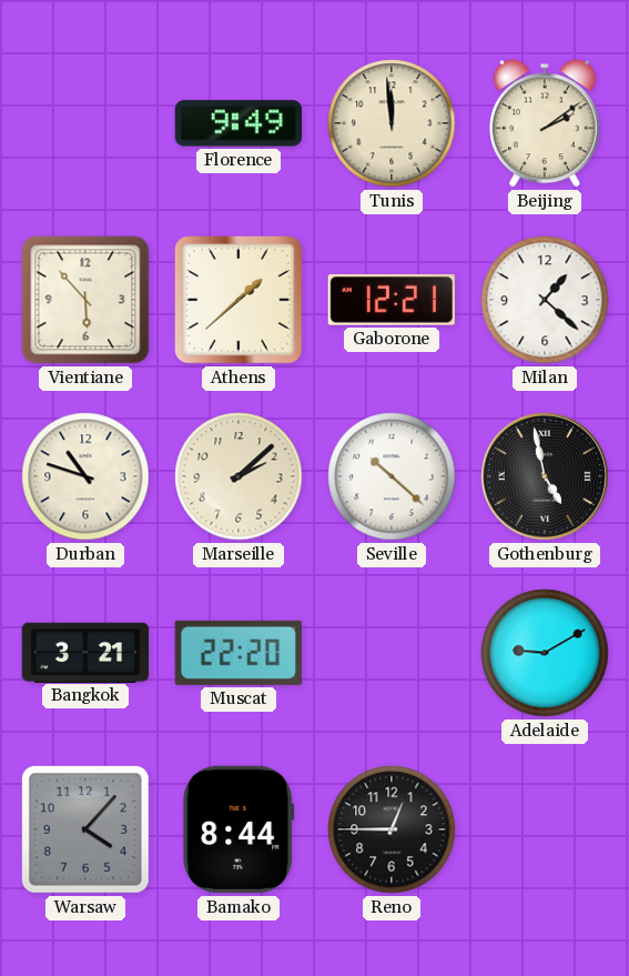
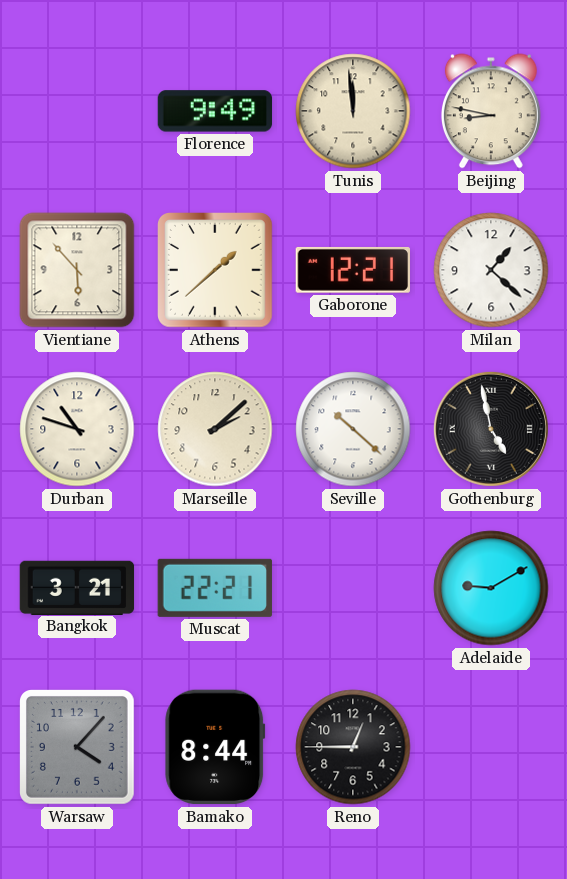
Beijing: 2:09 -> 8:47
Muscat: 22:20 -> 22:21
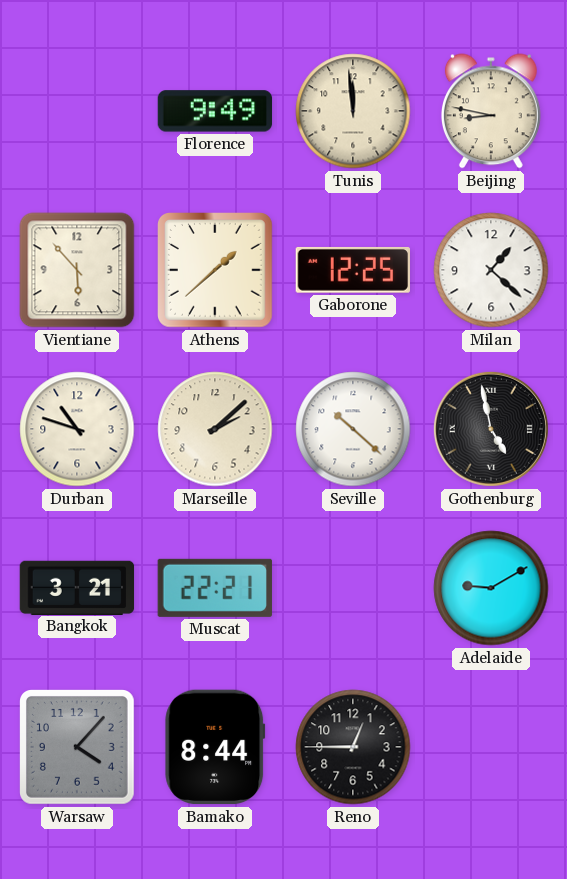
Gaborone: 12:21 -> 12:25
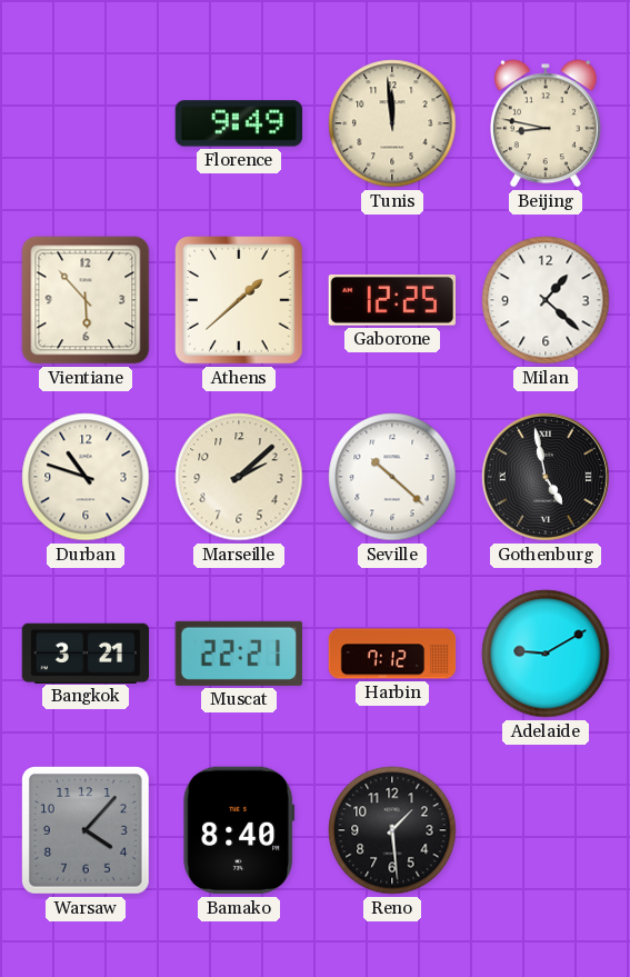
Harbin: none -> 7:12
Bamako: 8:44 -> 8:40
Reno: 12:45 -> 1:29
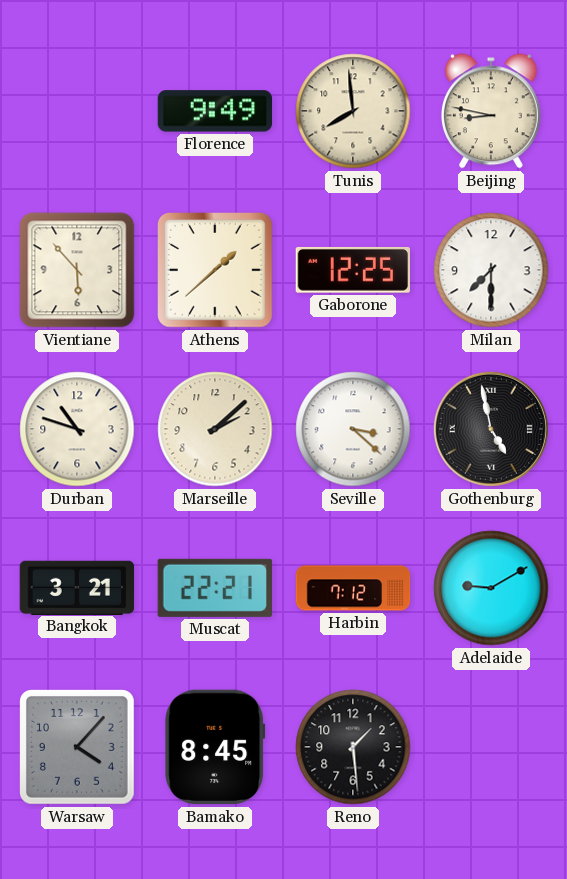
Tunis: 11:59 -> 7:59
Milan: 1:22 -> 7:30
Seville: 10:22 -> 3:22
Bamako: 8:40 -> 8:45
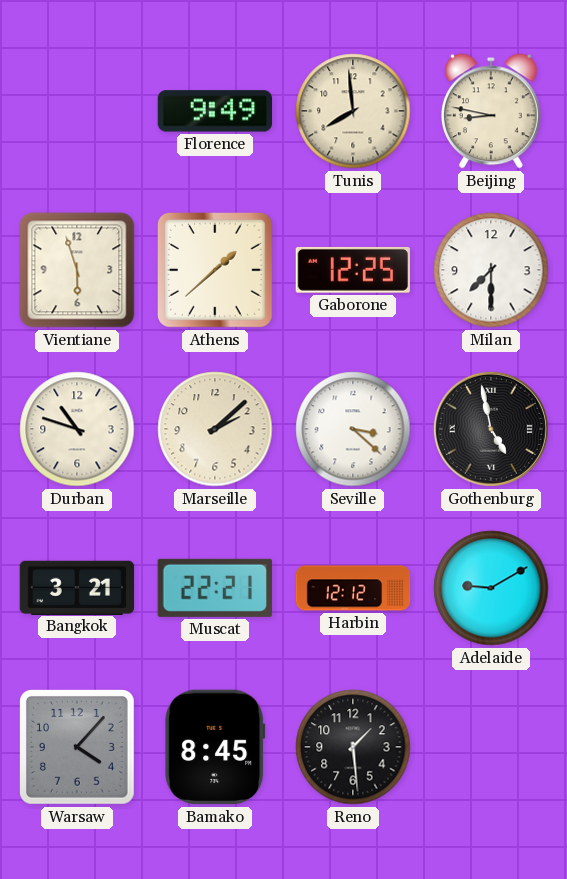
Vientiane: 5:53 -> 5:57
Harbin: 7:12 -> 12:12
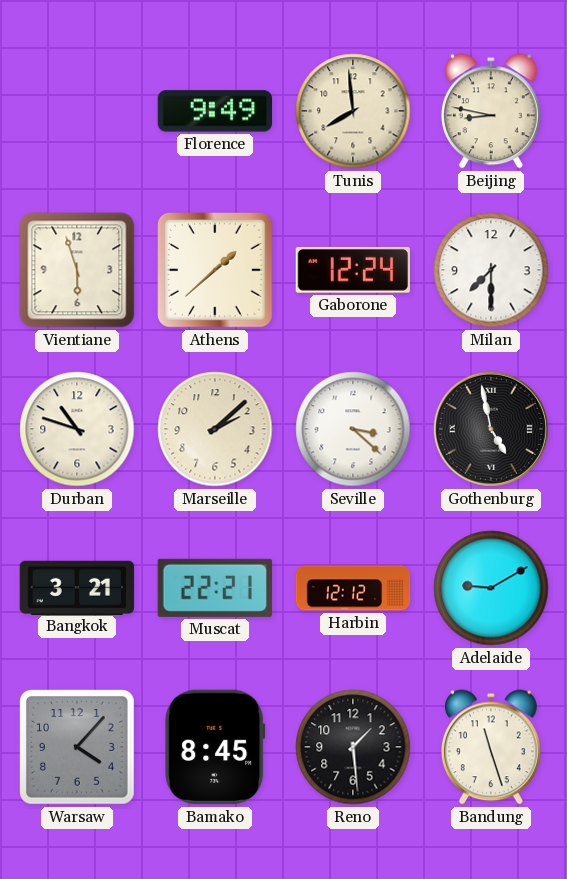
Gaborone: 12:25 -> 12:24
Bandung: none -> 11:27
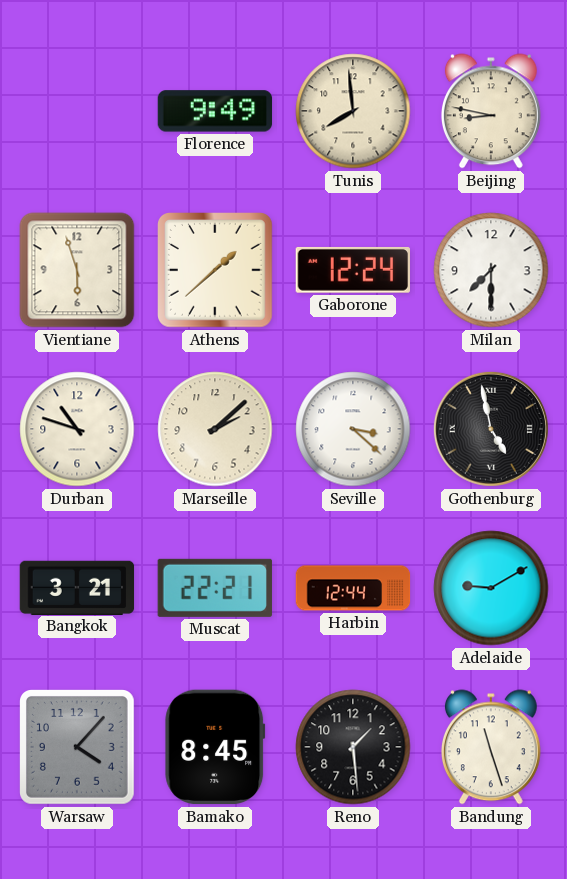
Harbin: 12:12 -> 12:44
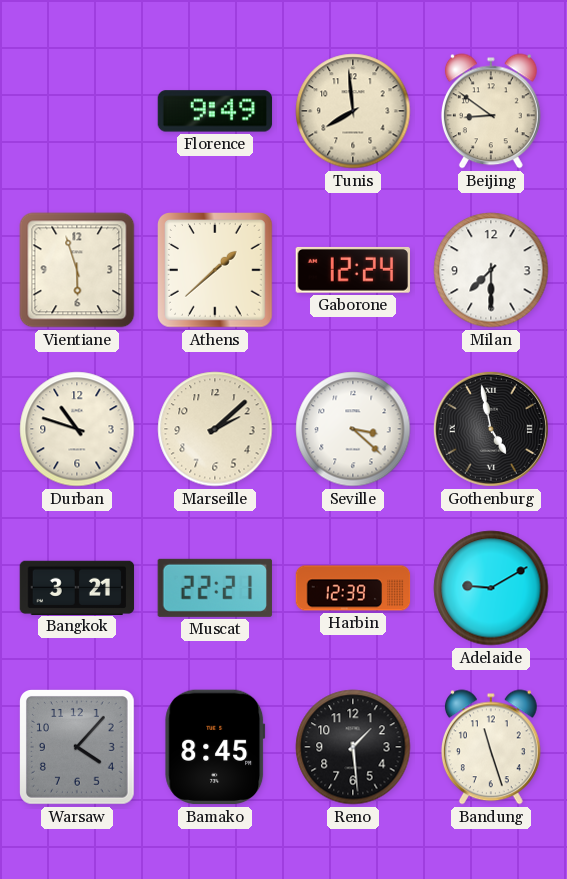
Beijing: 8:47 -> 8:51
Harbin: 12:44 -> 12:39
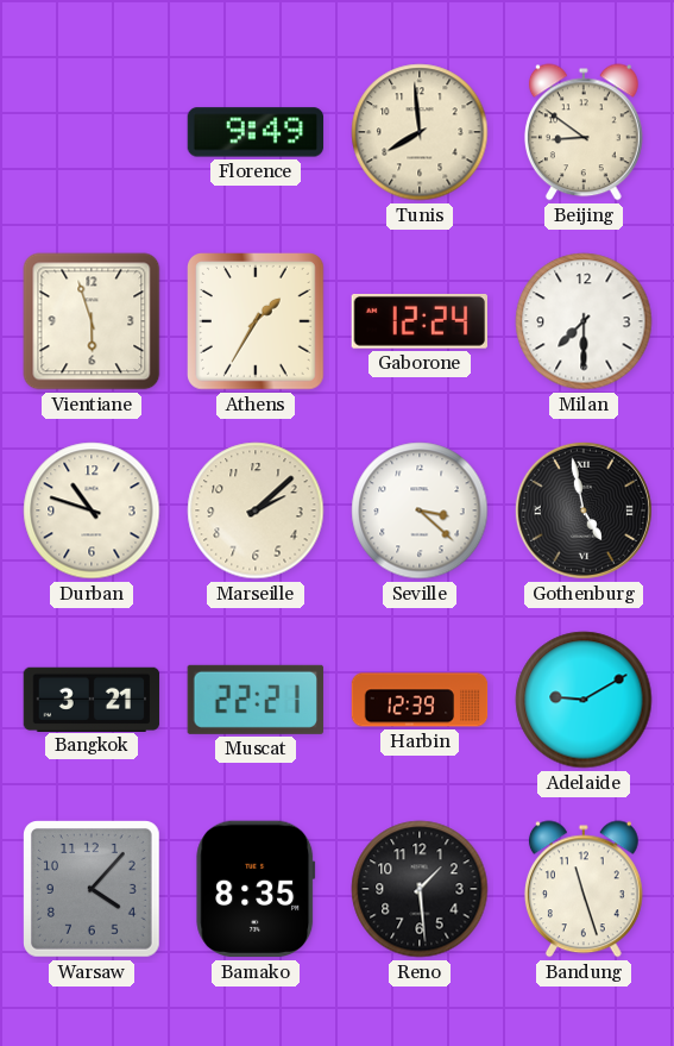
Athens: 1:38 -> 1:35
Bamako: 8:45 -> 8:35
